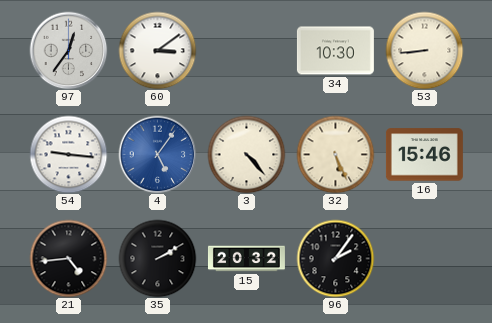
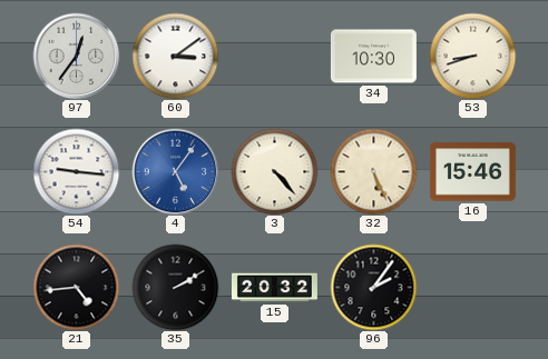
53: 8:44 -> 8:42
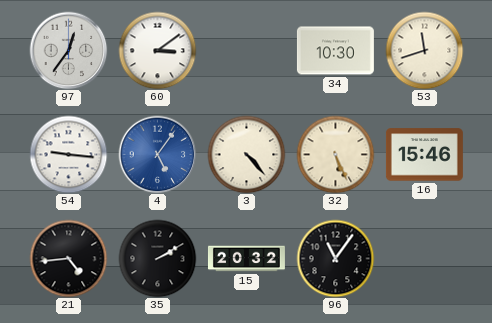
53: 8:42 -> 11:42
96: 2:06 -> 11:06
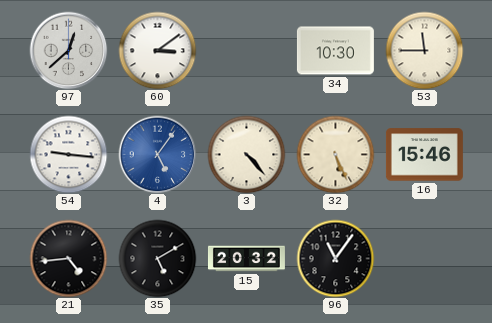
97: 12:36 -> 12:38
53: 11:42 -> 11:45
35: 2:10 -> 5:10
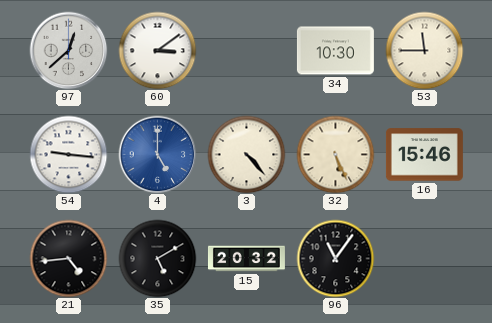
4: 5:06 -> 5:00
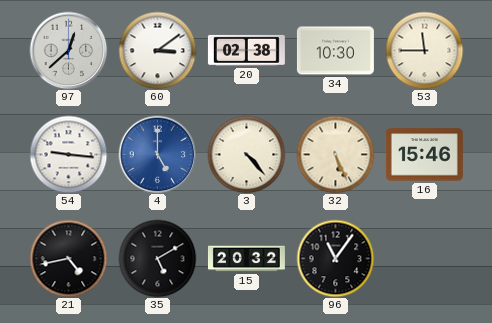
20: none -> 02:38
21: 4:44 -> 4:43
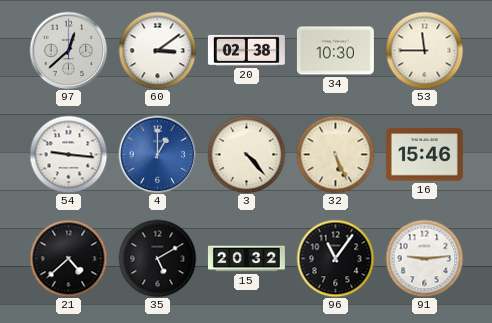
4: 5:00 -> 1:00
21: 4:43 -> 4:38
91: none -> 9:14
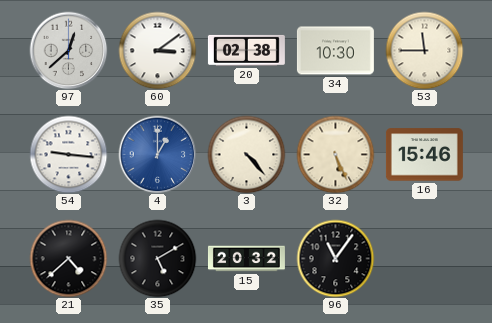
91: 9:14 -> none
